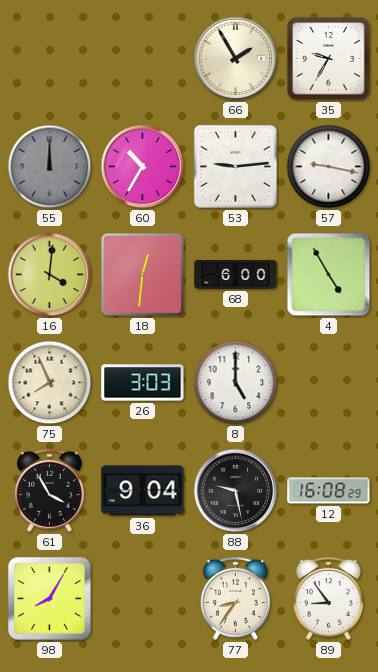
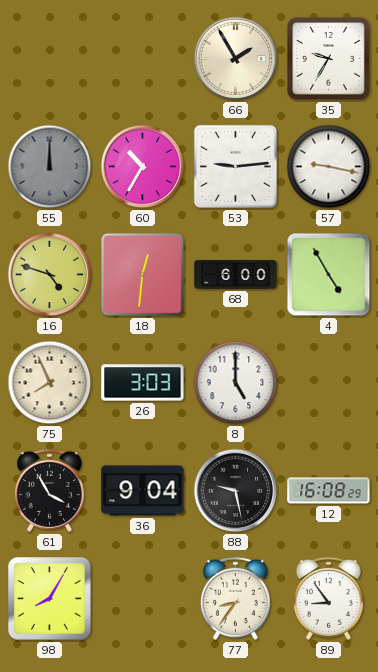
16: 4:01 -> 4:48
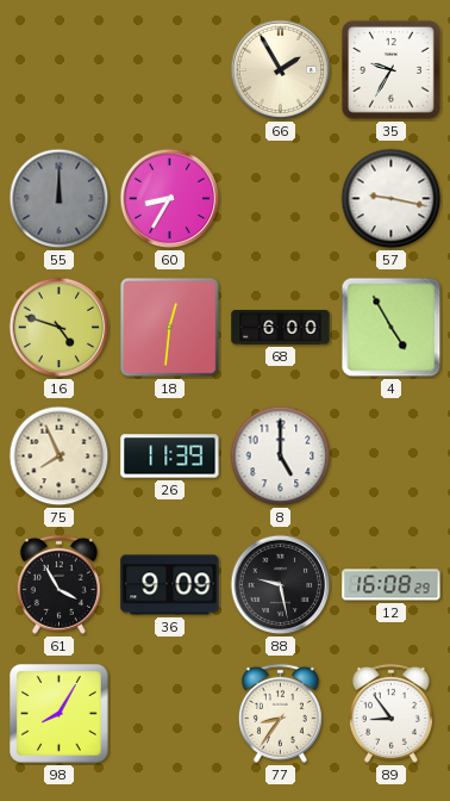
60: 10:35 -> 8:35
53: 9:14 -> none
26: 3:03 -> 11:39
36: 9:04 -> 9:09
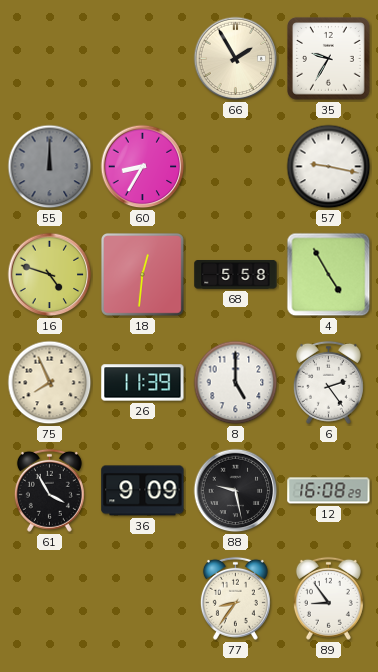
68: 6:00 -> 5:58
6: none -> 2:24
98: 8:05 -> none
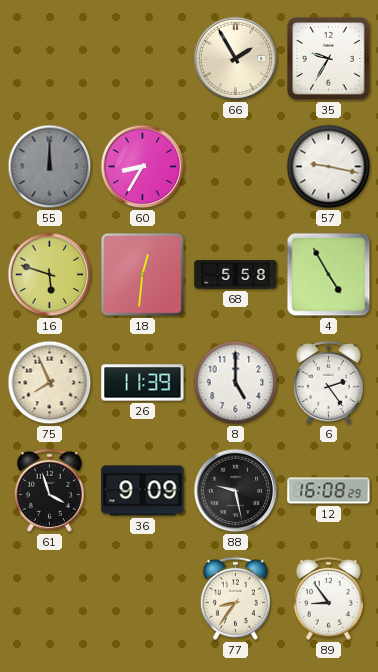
16: 4:48 -> 5:48
61: 3:55 -> 3:57
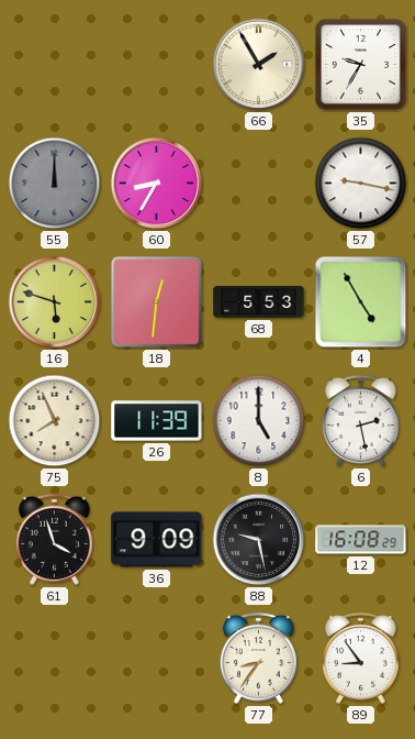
68: 5:58 -> 5:53
6: 2:24 -> 2:28
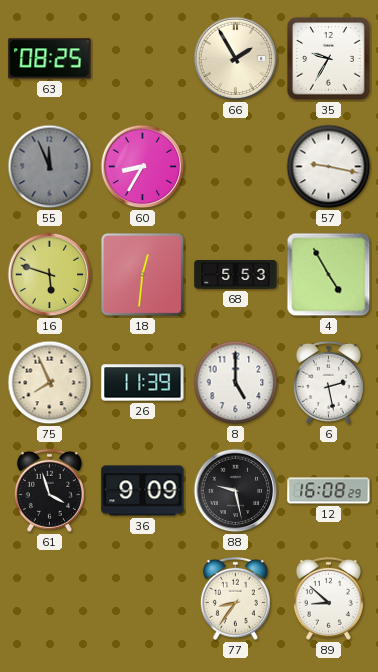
63: none -> 08:25
55: 12:00 -> 11:56
89: 8:54 -> 8:52
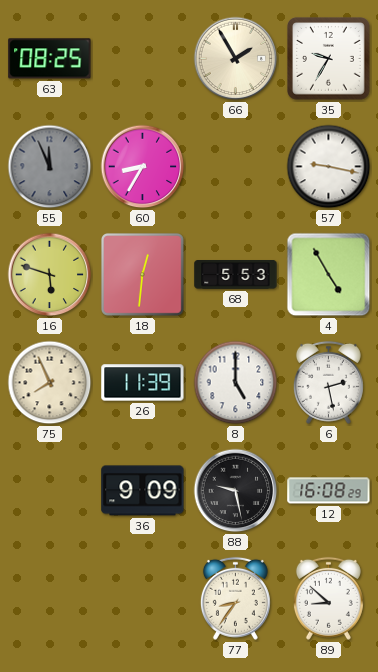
61: 3:57 -> none
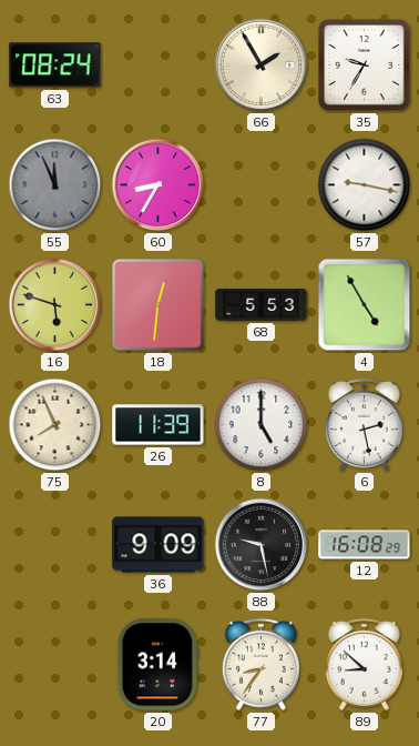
63: 08:25 -> 08:24
20: none -> 3:14
